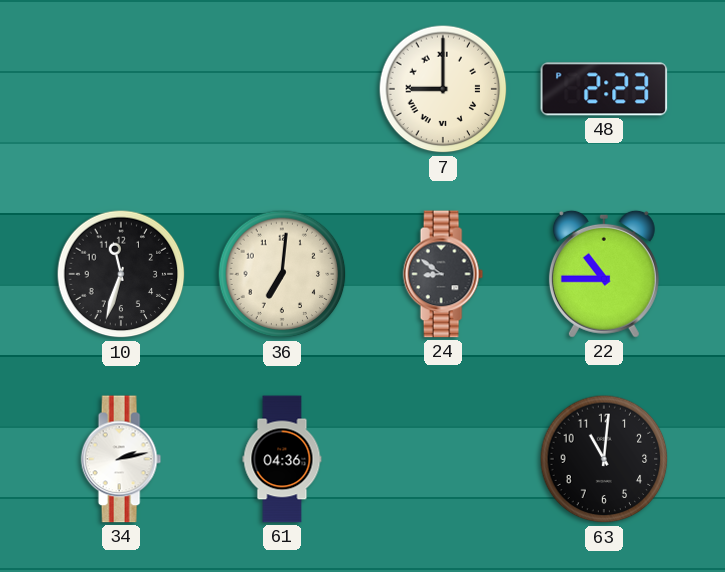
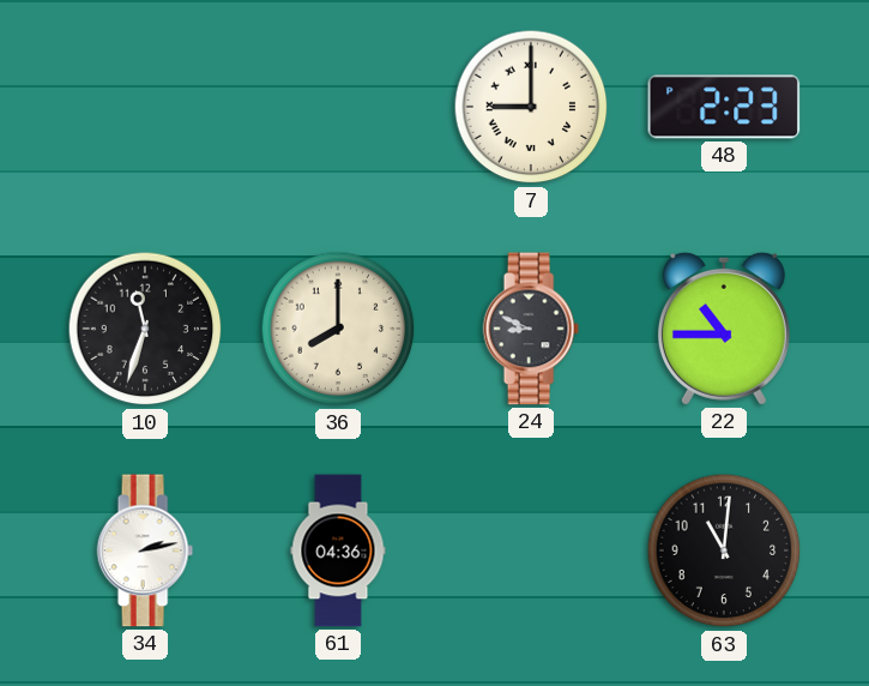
36: 7:01 -> 8:00
24: 8:51 -> 8:49
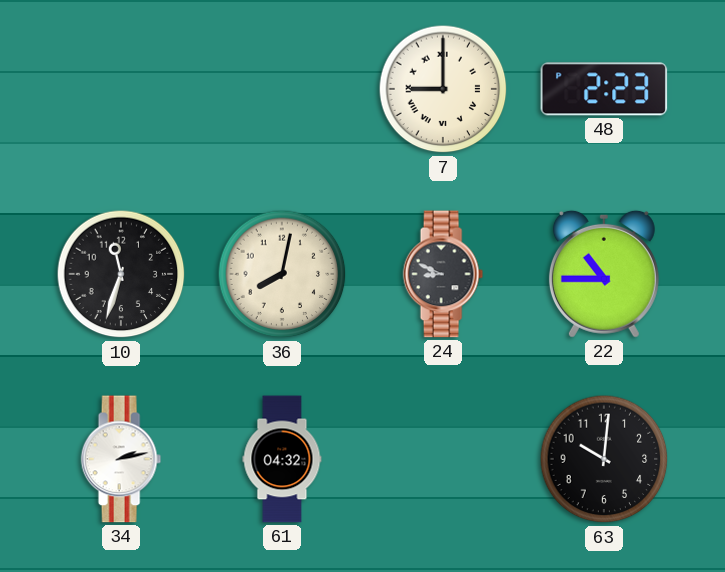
36: 8:00 -> 8:02
61: 04:36 -> 04:32
63: 11:01 -> 10:01
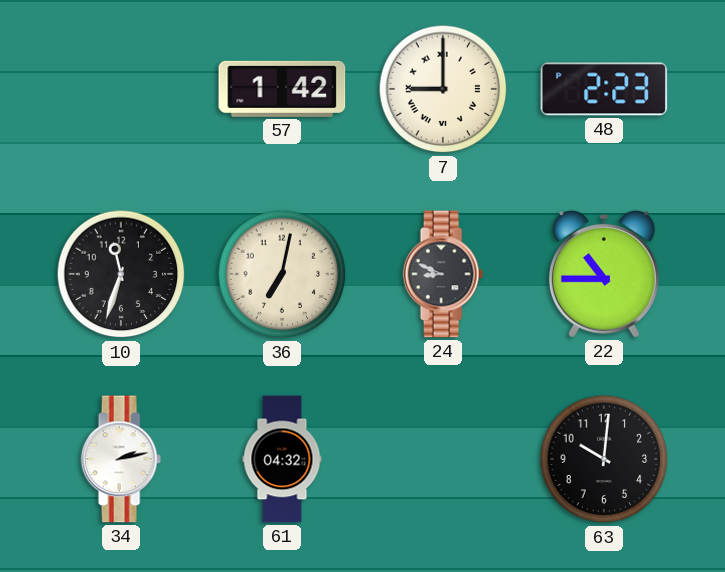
57: none -> 1:42
36: 8:02 -> 7:02
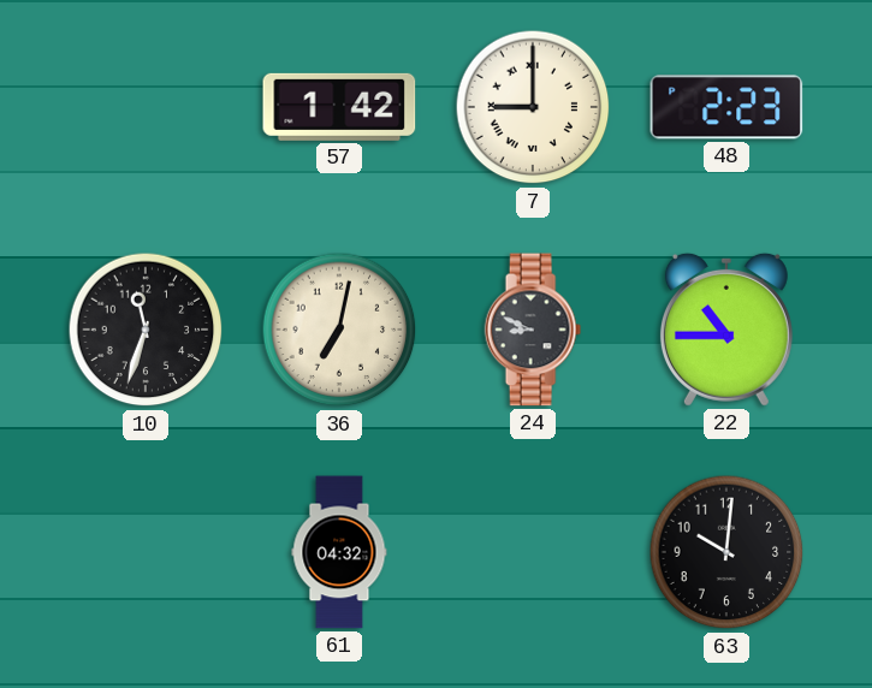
34: 2:13 -> none
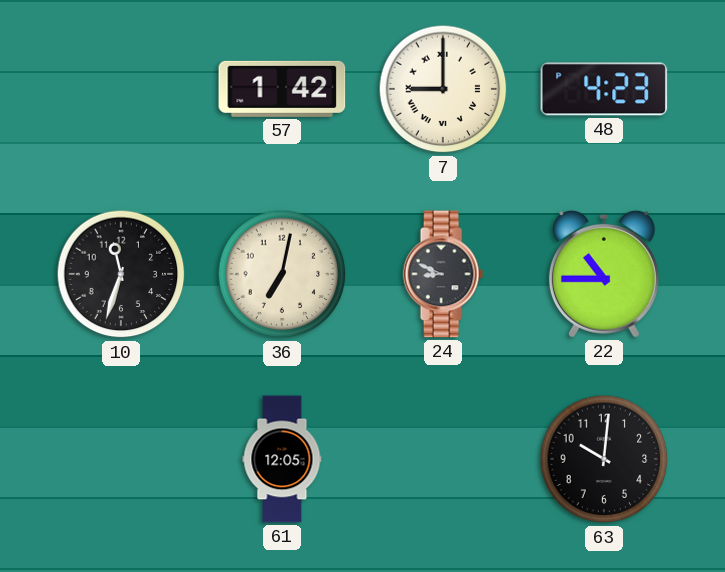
48: 2:23 -> 4:23
61: 04:32 -> 12:05
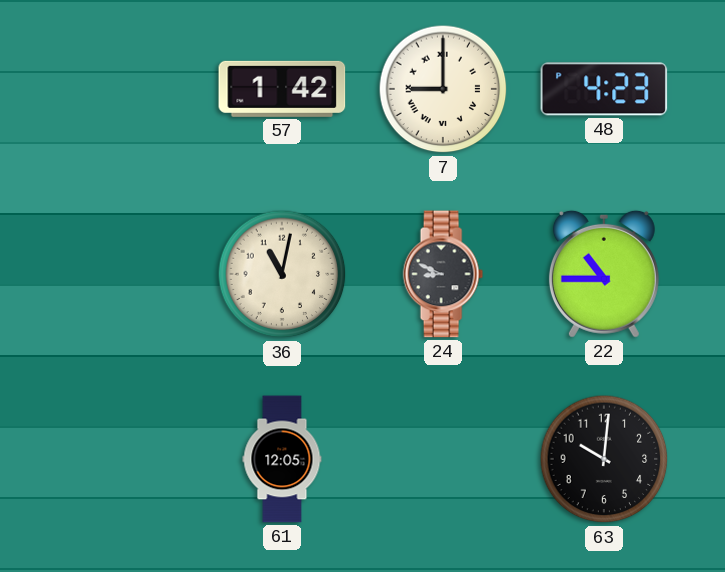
10: 11:33 -> none
36: 7:02 -> 11:02
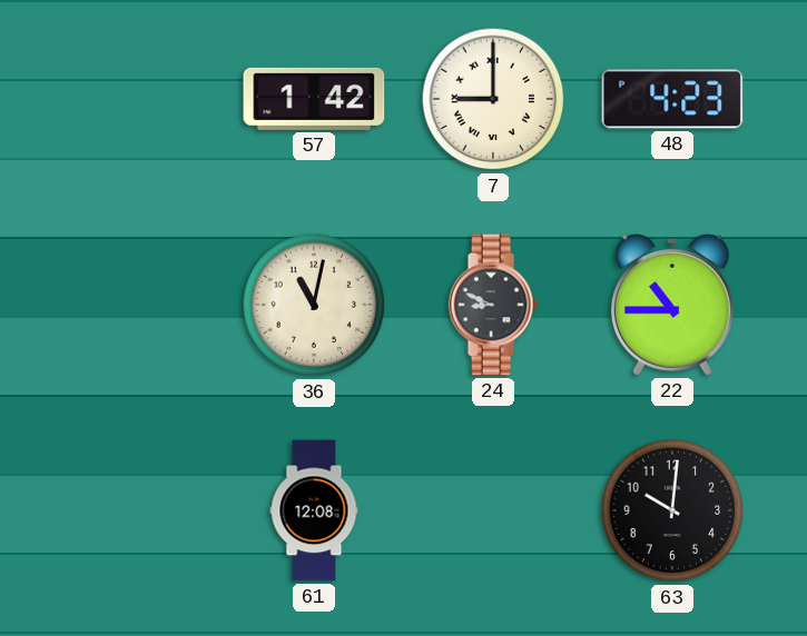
61: 12:05 -> 12:08
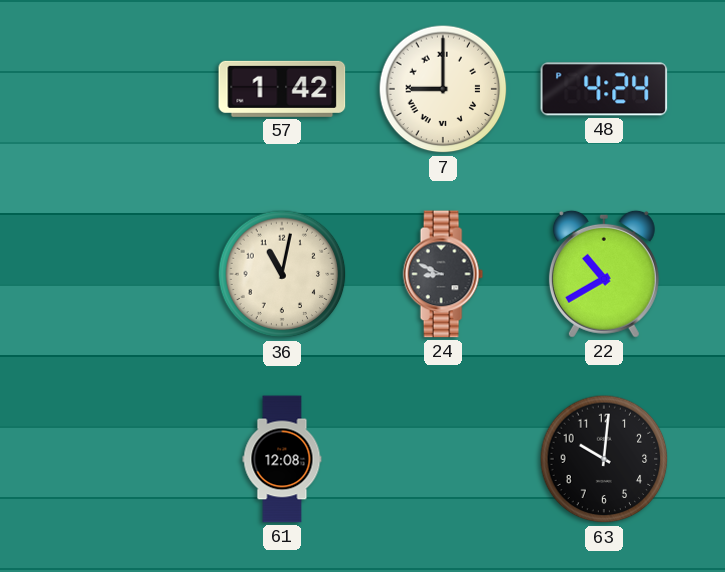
48: 4:23 -> 4:24
22: 10:45 -> 10:40
